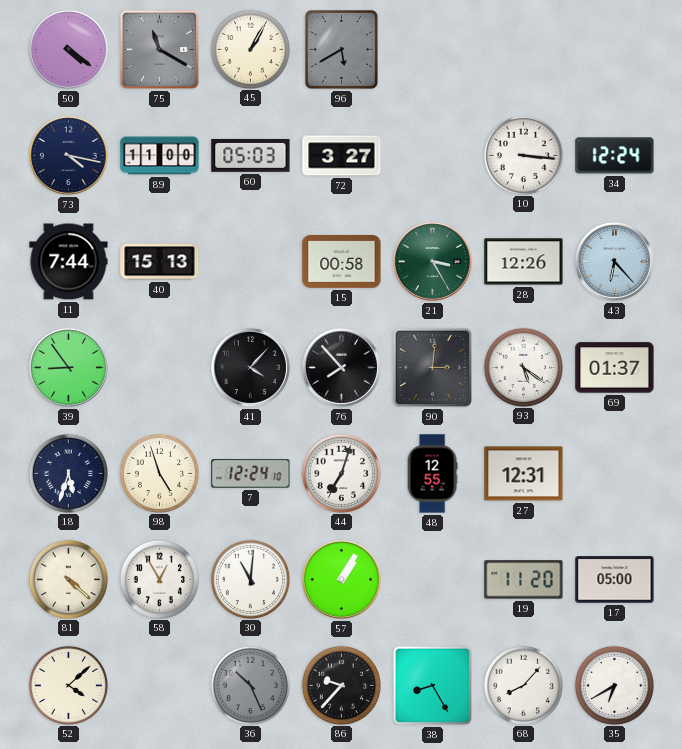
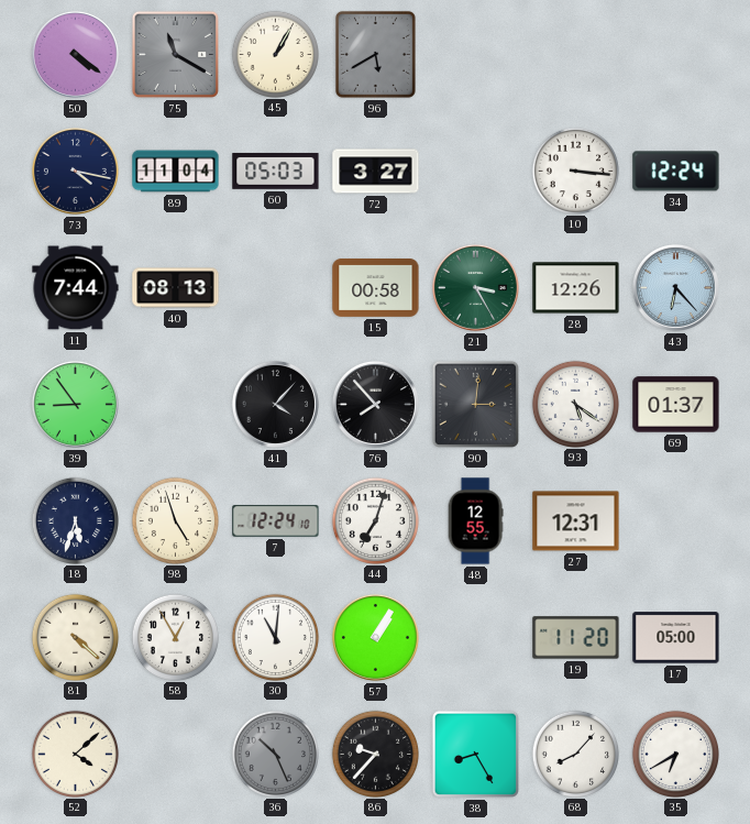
89: 11:00 -> 11:04
40: 15:13 -> 08:13
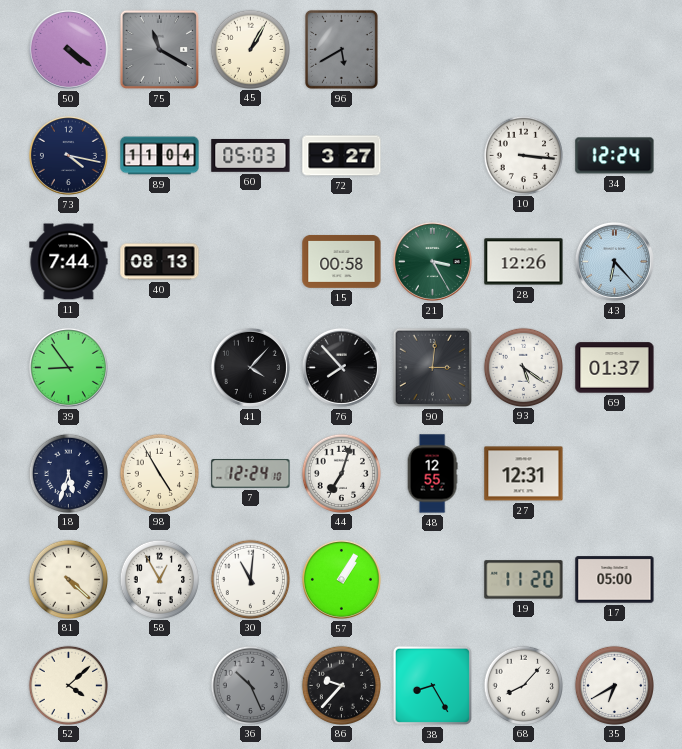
98: 4:57 -> 4:55
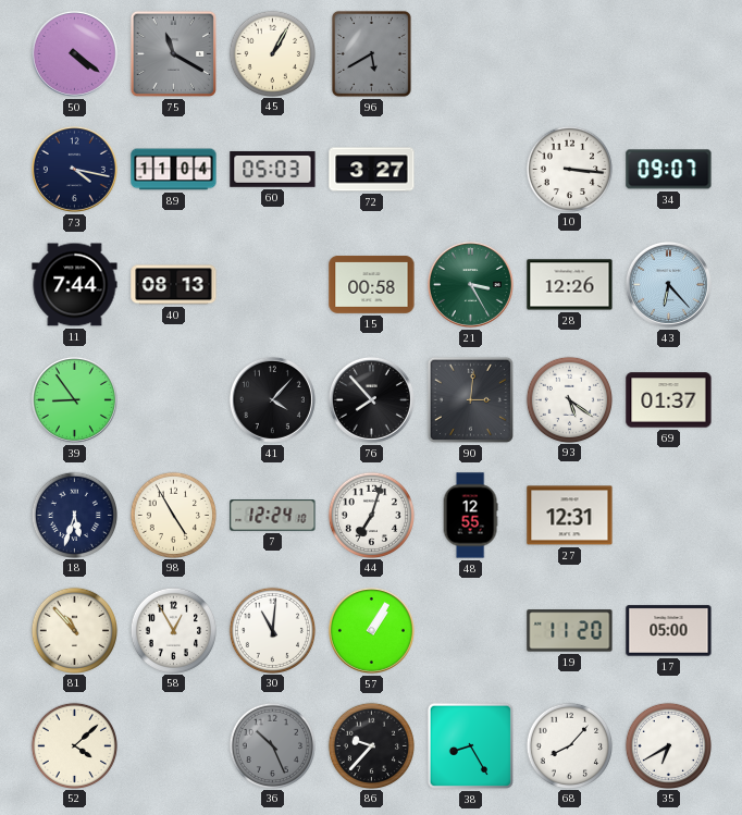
34: 12:24 -> 09:07
81: 4:22 -> 10:53
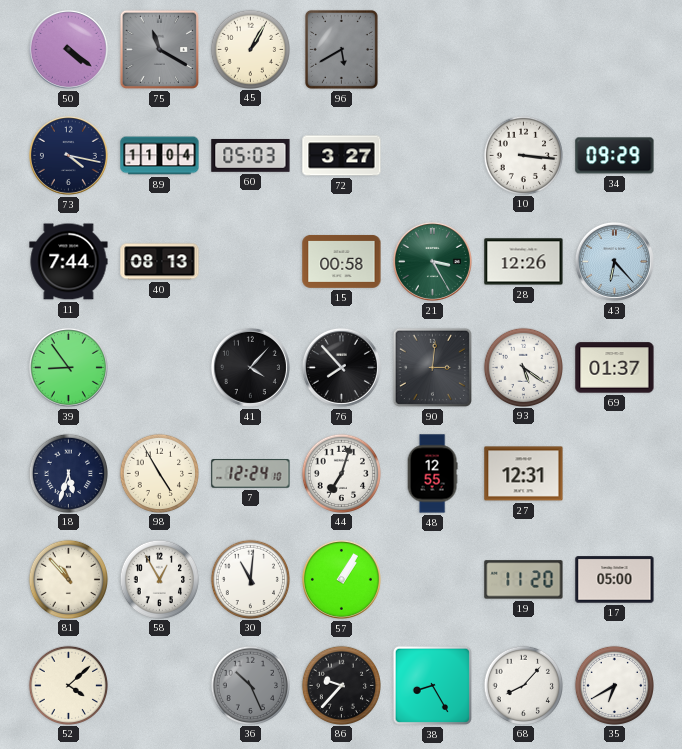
34: 09:07 -> 09:29
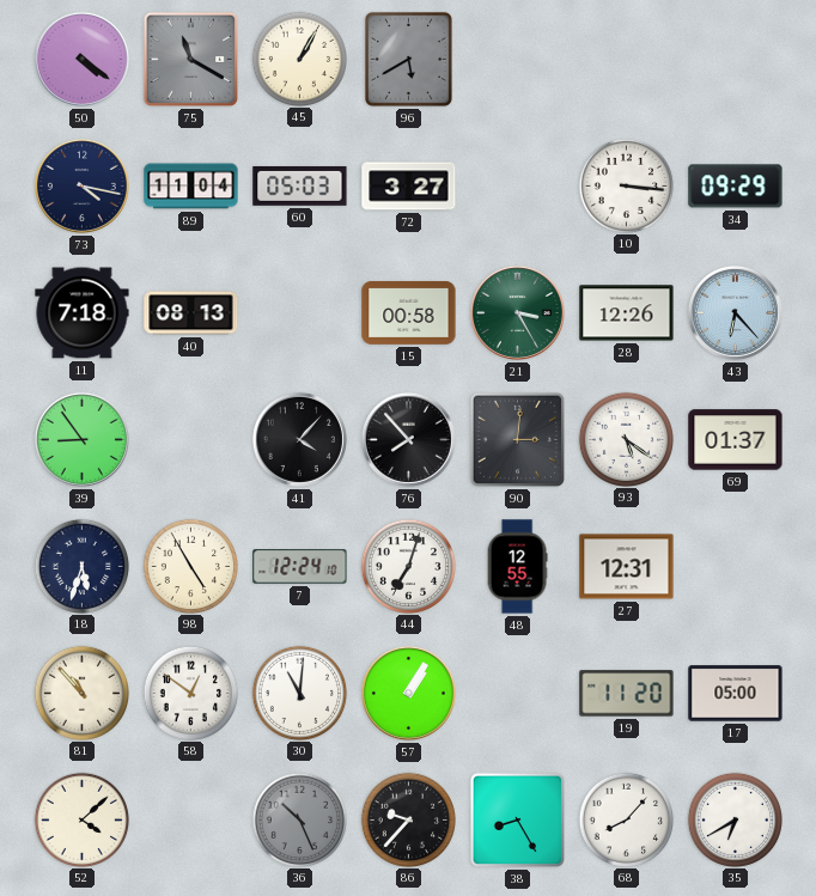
11: 7:44 -> 7:18
58: 12:55 -> 12:51
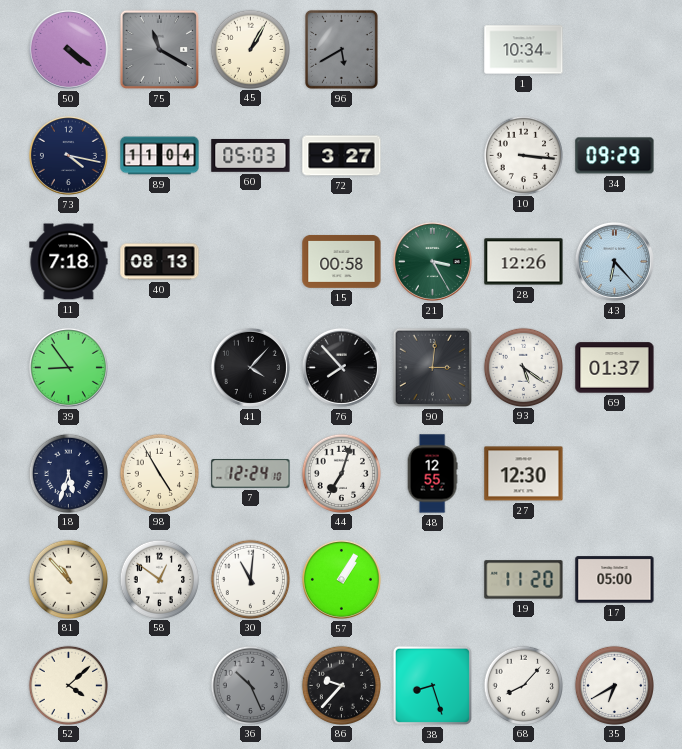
1: none -> 10:34
27: 12:31 -> 12:30
38: 8:25 -> 8:27
